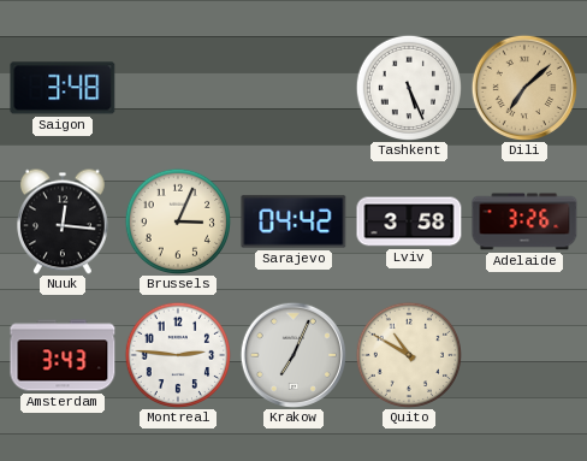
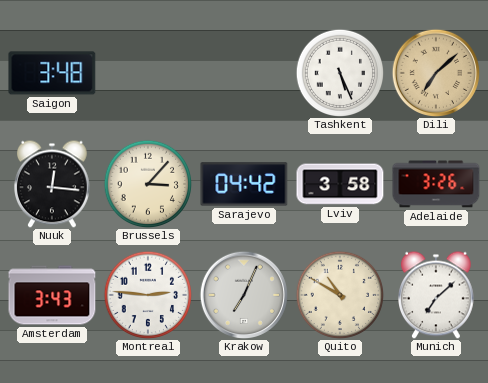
Brussels: 3:04 -> 3:07
Munich: none -> 7:08
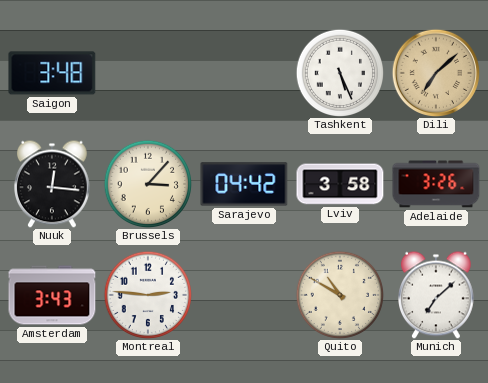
Krakow: 7:04 -> none
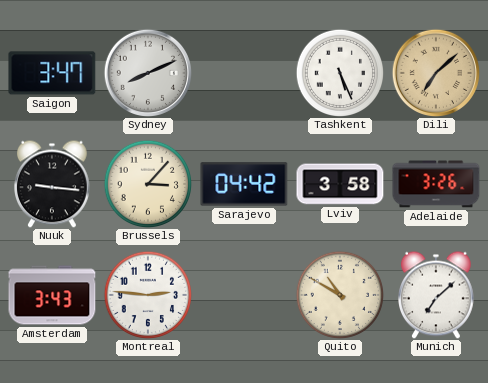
Saigon: 3:48 -> 3:47
Sydney: none -> 8:11
Nuuk: 12:16 -> 9:16
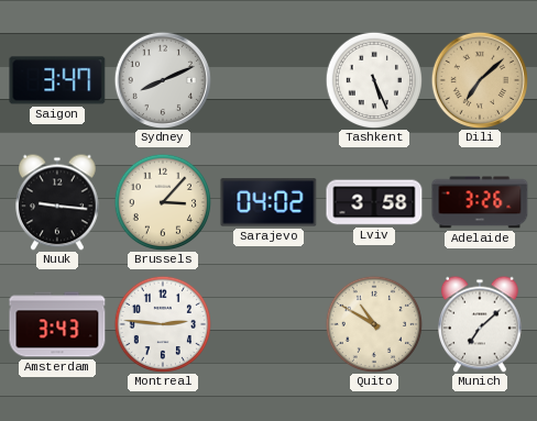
Sarajevo: 04:42 -> 04:02
